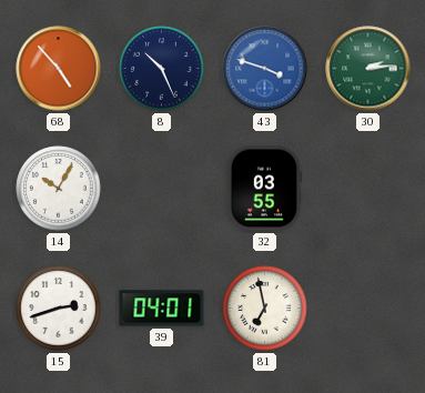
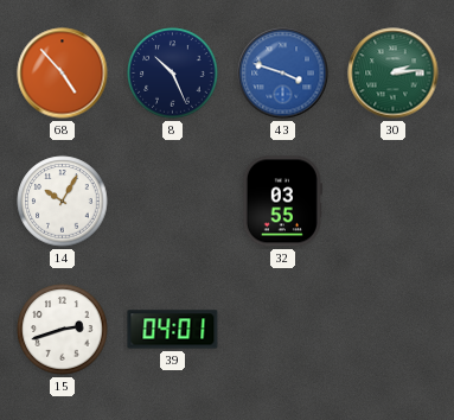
81: 6:58 -> none
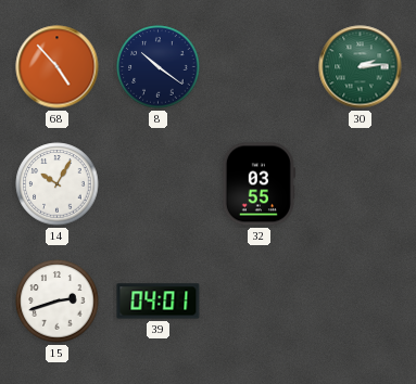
8: 10:26 -> 10:21
43: 3:48 -> none
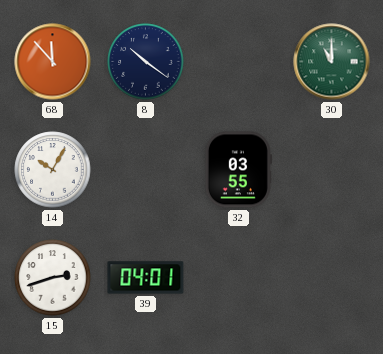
68: 4:53 -> 11:53
30: 2:14 -> 11:00
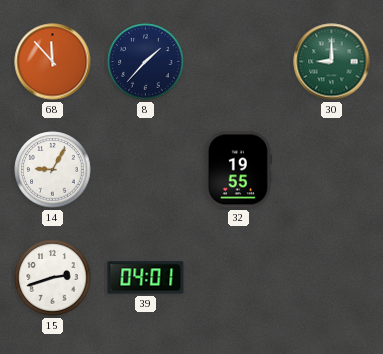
8: 10:21 -> 1:37
30: 11:00 -> 9:00
14: 10:05 -> 9:05
32: 03:55 -> 19:55
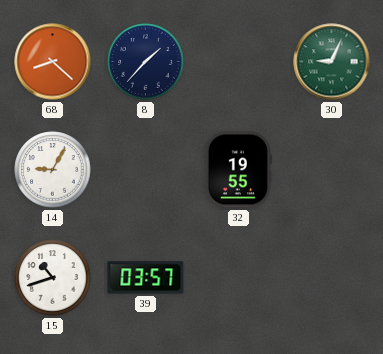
68: 11:53 -> 8:22
30: 9:00 -> 9:04
15: 2:42 -> 10:42
39: 04:01 -> 03:57
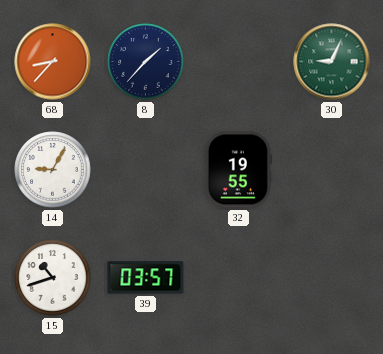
68: 8:22 -> 8:37
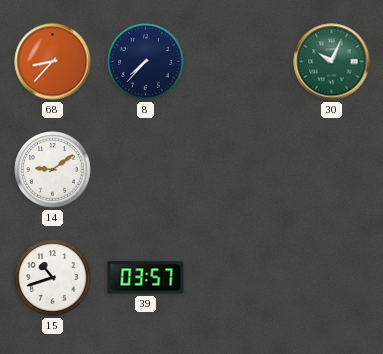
8: 1:37 -> 7:37
30: 9:04 -> 10:04
14: 9:05 -> 9:09
32: 19:55 -> none
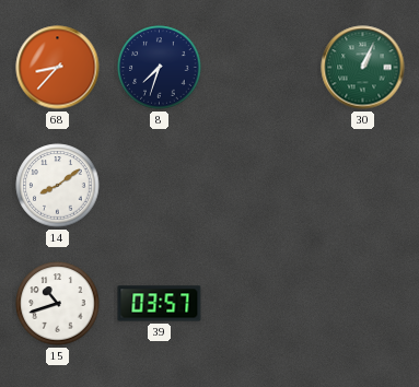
8: 7:37 -> 7:33
30: 10:04 -> 1:04
14: 9:09 -> 8:09
